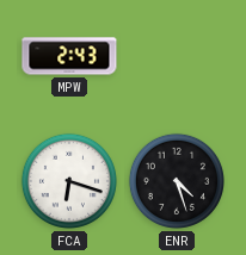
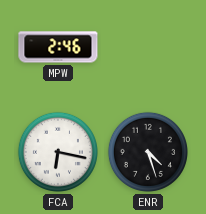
MPW: 2:43 -> 2:46
FCA: 6:18 -> 6:17
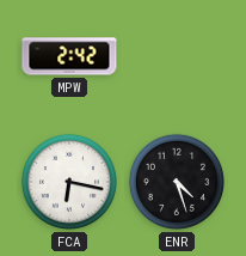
MPW: 2:46 -> 2:42
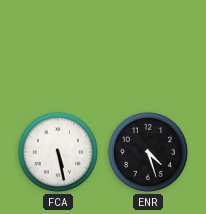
MPW: 2:42 -> none
FCA: 6:17 -> 5:28
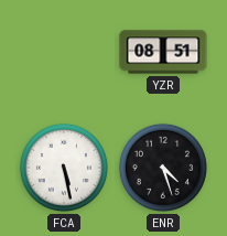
YZR: none -> 08:51
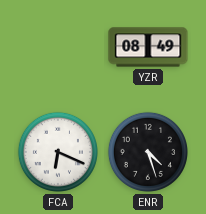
YZR: 08:51 -> 08:49
FCA: 5:28 -> 6:19
